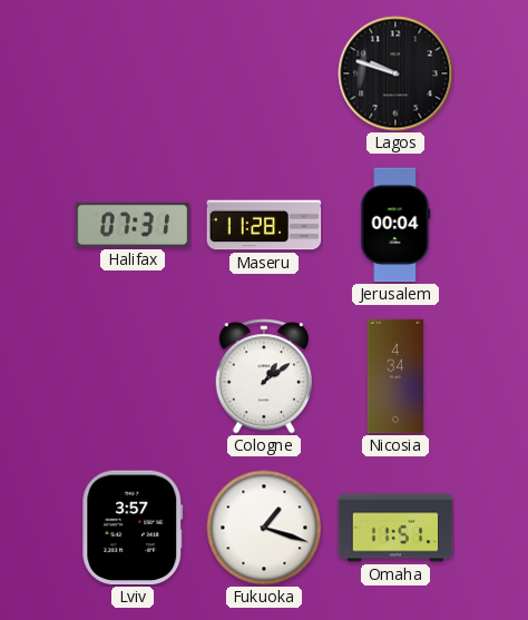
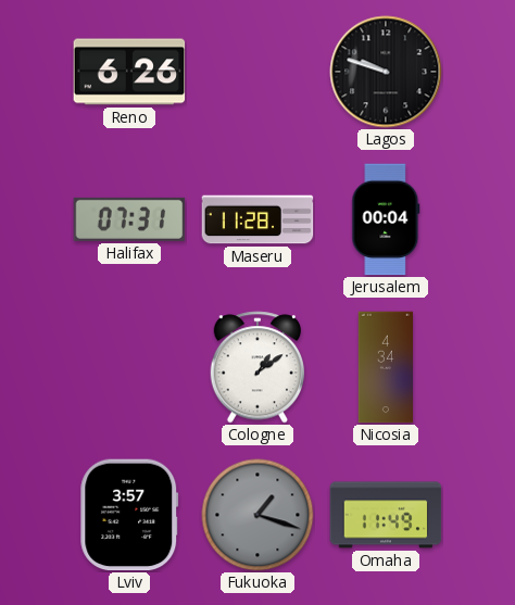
Reno: none -> 6:26
Fukuoka dial: white -> grey
Omaha: 11:51 -> 11:49
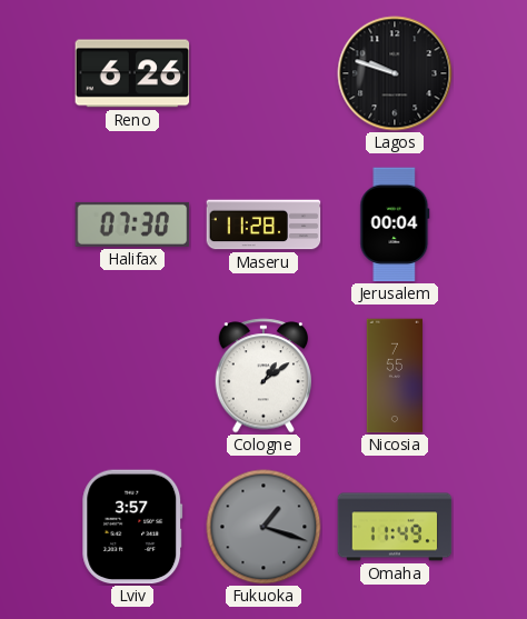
Halifax: 07:31 -> 07:30
Nicosia: 4:34 -> 7:55
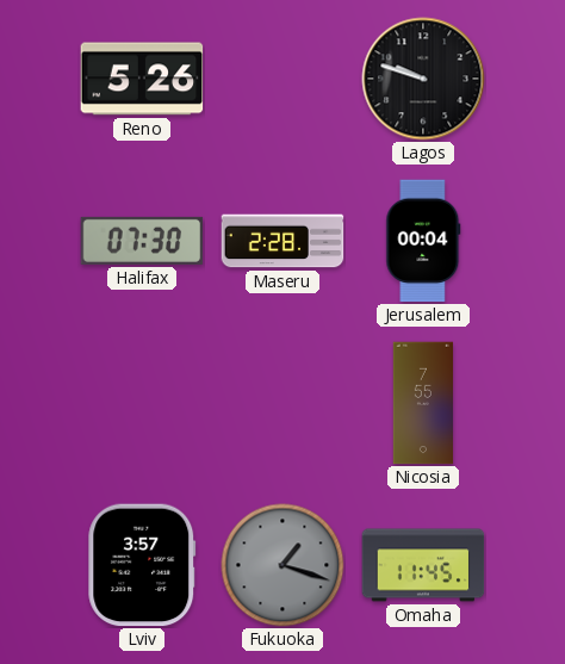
Reno: 6:26 -> 5:26
Maseru: 11:28 -> 2:28
Cologne: 1:09 -> none
Omaha: 11:49 -> 11:45
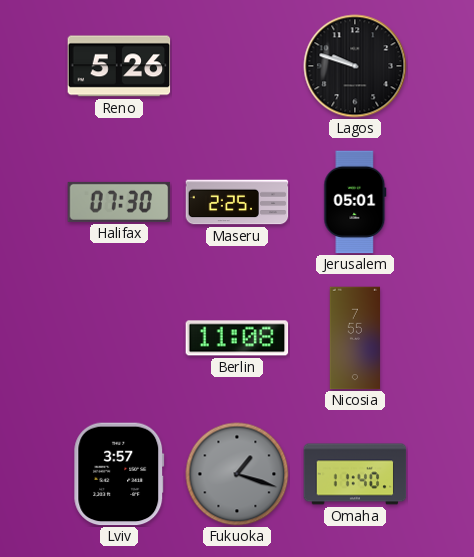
Maseru: 2:28 -> 2:25
Jerusalem: 00:04 -> 05:01
Berlin: none -> 11:08
Omaha: 11:45 -> 11:40
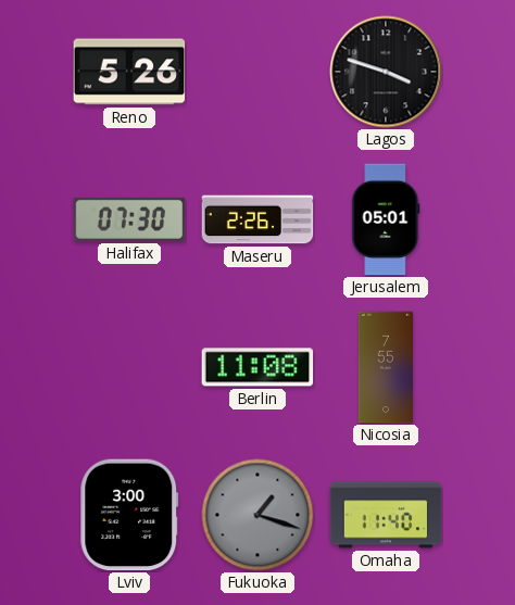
Lagos: 9:48 -> 3:48
Maseru: 2:25 -> 2:26
Lviv: 3:57 -> 3:00
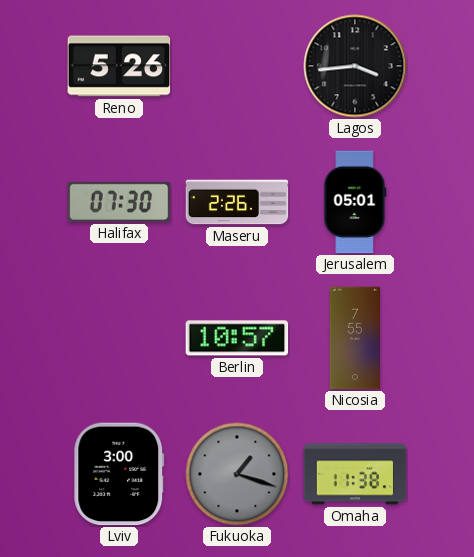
Lagos: 3:48 -> 3:44
Berlin: 11:08 -> 10:57
Omaha: 11:40 -> 11:38
